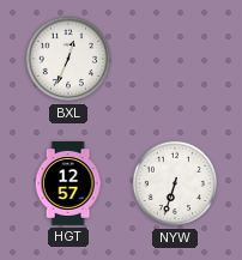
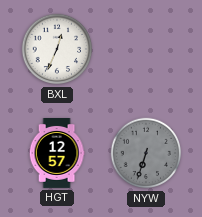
NYW dial: white -> grey
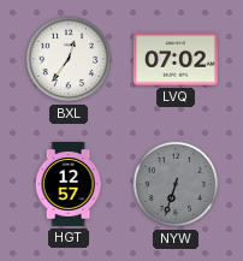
BXL: 12:34 -> 12:36
LVQ: none -> 07:02
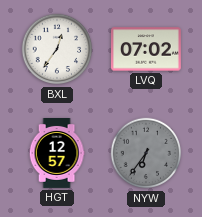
NYW: 6:33 -> 6:36
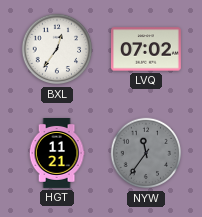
HGT: 12:57 -> 11:21
NYW: 6:36 -> 11:36
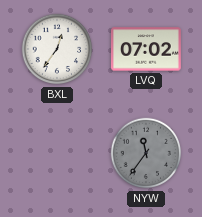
HGT: 11:21 -> none
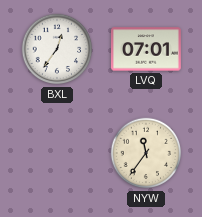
LVQ: 07:02 -> 07:01
NYW dial: grey -> cream
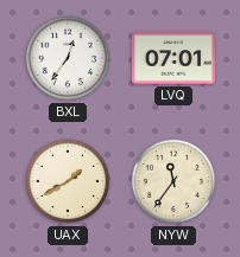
UAX: none -> 1:40
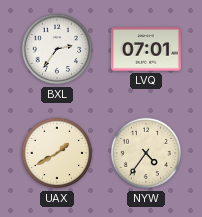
BXL: 12:36 -> 2:36
NYW: 11:36 -> 4:36
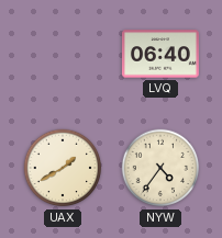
BXL: 2:36 -> none
LVQ: 07:01 -> 06:40
